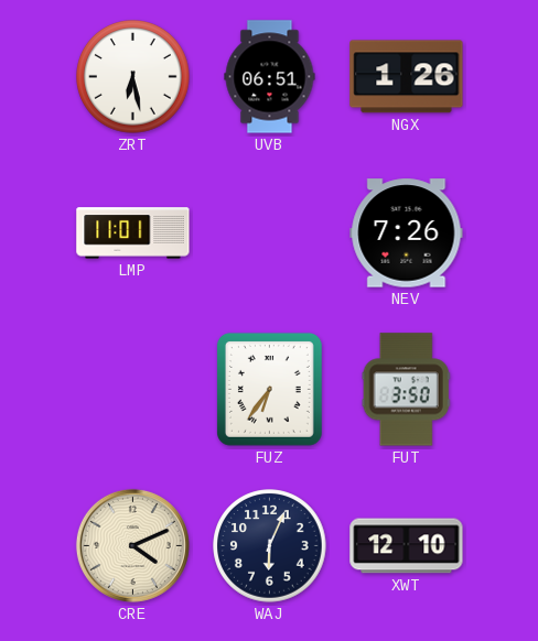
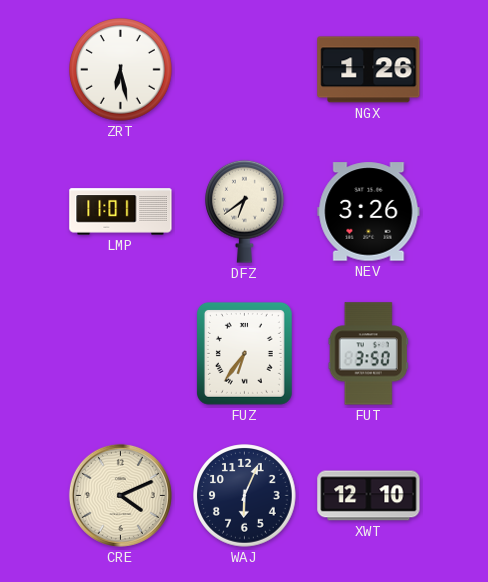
UVB: 06:51 -> none
DFZ: none -> 6:39
NEV: 7:26 -> 3:26
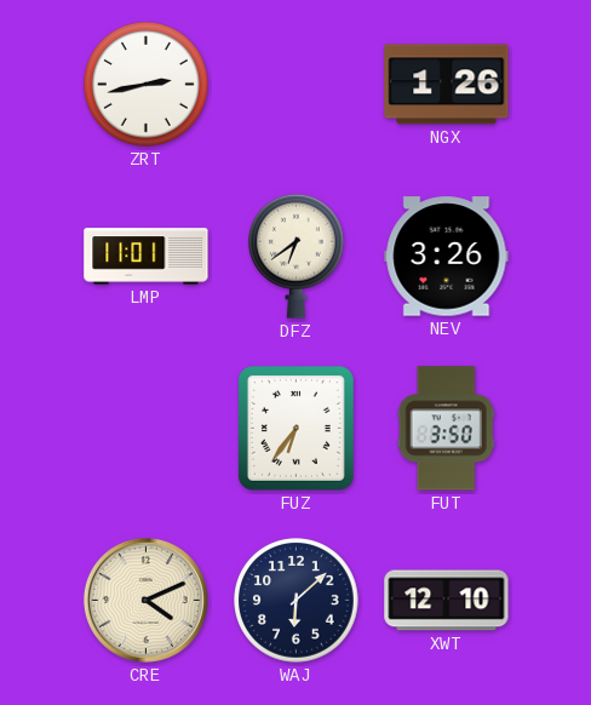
ZRT: 6:28 -> 2:43
WAJ: 6:04 -> 6:08
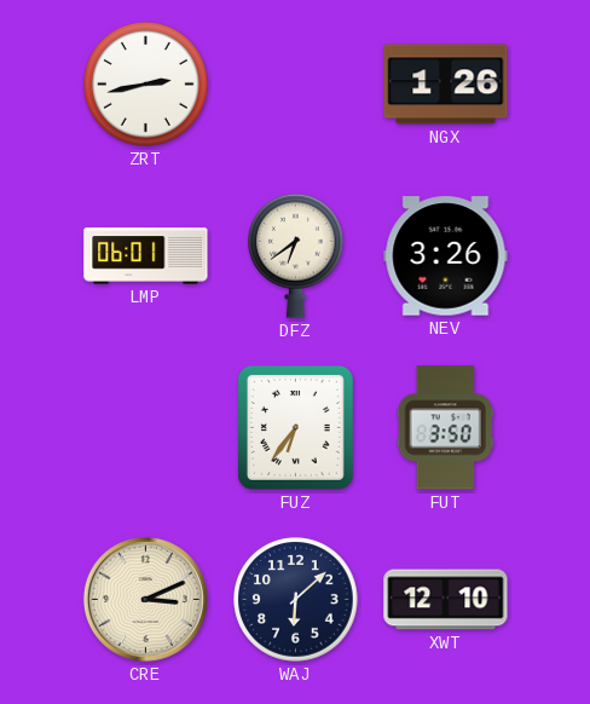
LMP: 11:01 -> 06:01
CRE: 4:11 -> 3:11
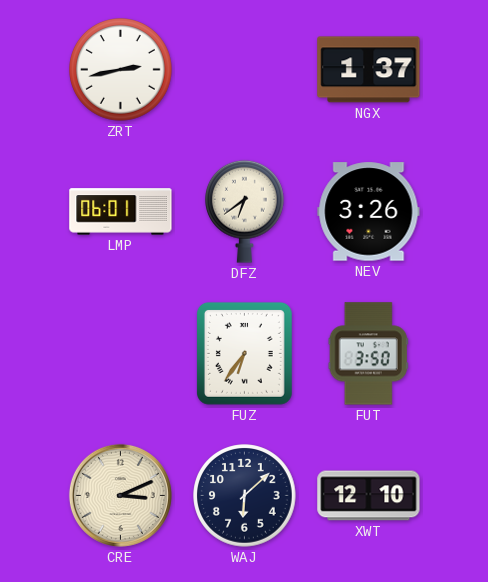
NGX: 1:26 -> 1:37
